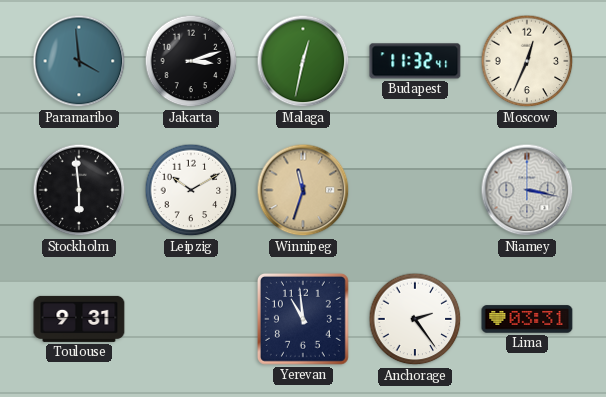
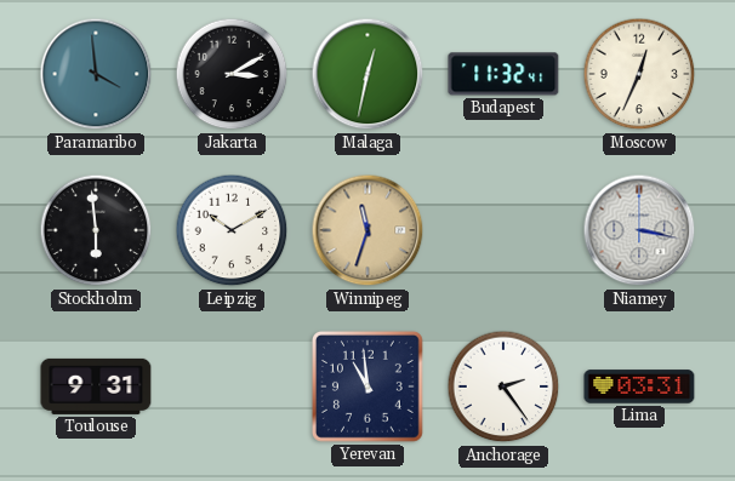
Jakarta: 3:12 -> 3:10
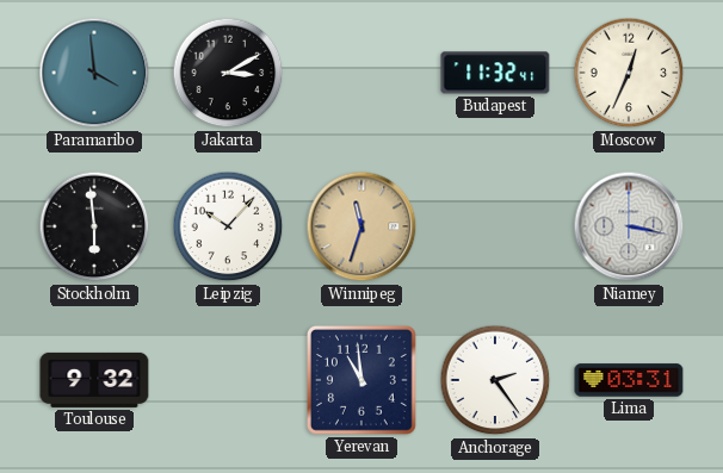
Malaga: 12:32 -> none
Leipzig: 10:10 -> 10:07
Toulouse: 9:31 -> 9:32
